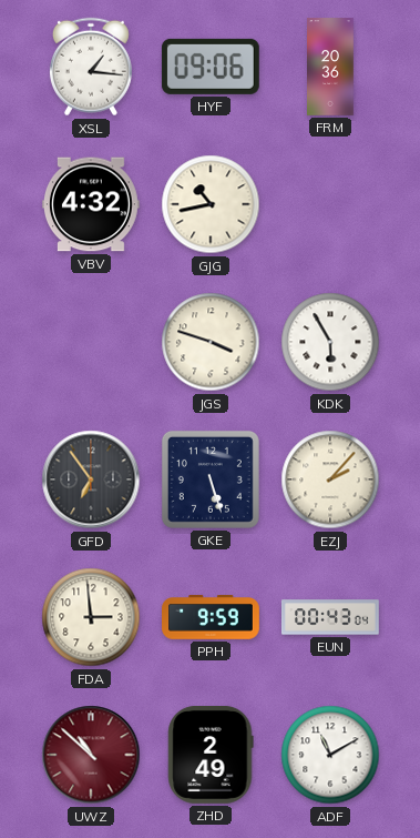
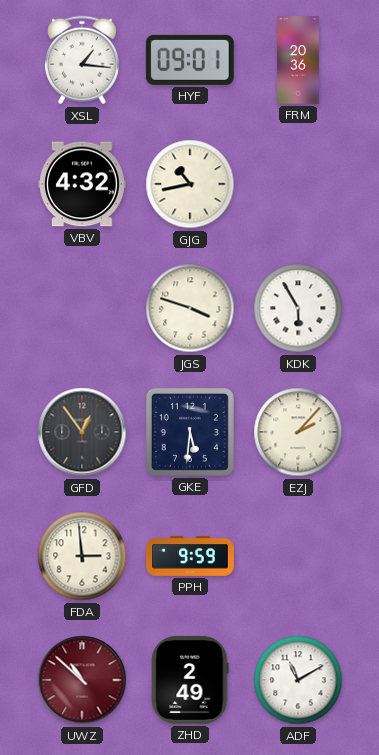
HYF: 09:06 -> 09:01
GFD: 6:54 -> 12:54
GKE: 5:27 -> 5:31
EUN: 00:43 -> none
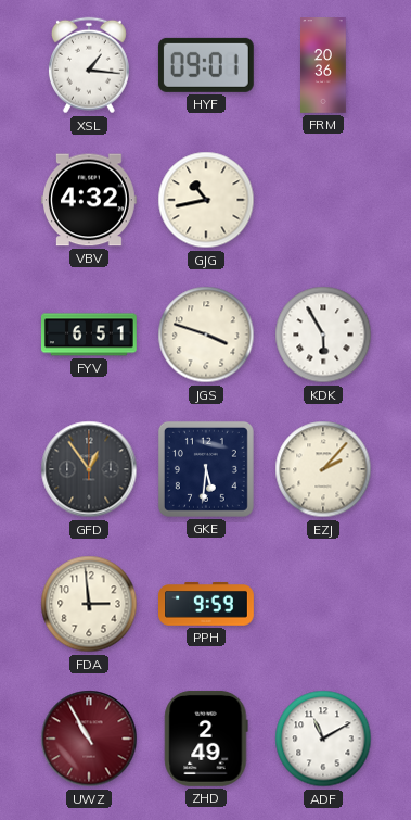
FYV: none -> 6:51
UWZ: 10:52 -> 10:55
